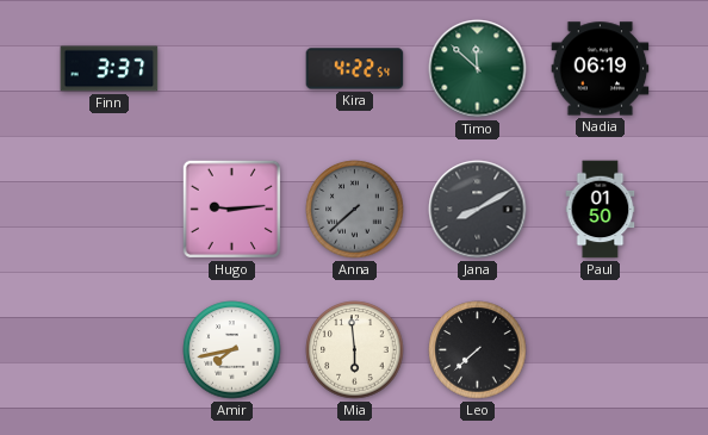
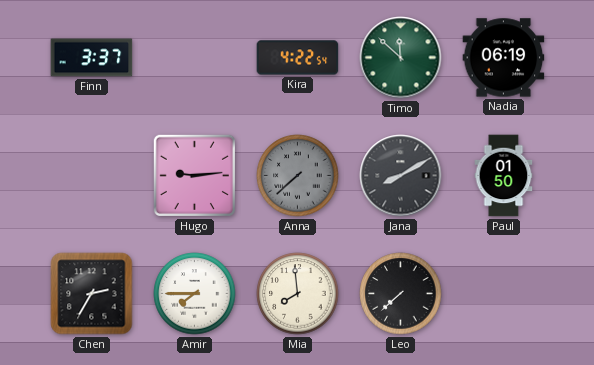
Chen: none -> 2:35
Amir: 7:43 -> 7:45
Mia: 5:59 -> 7:59
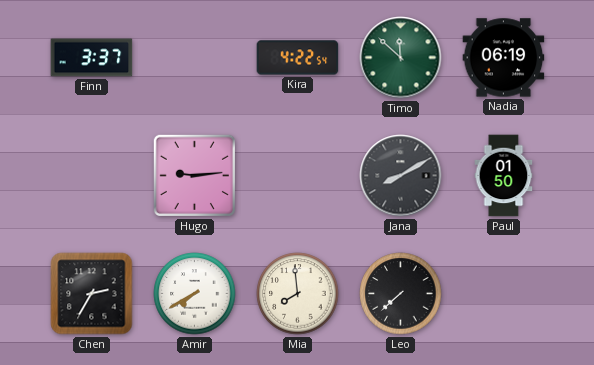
Anna: 7:38 -> none
Amir: 7:45 -> 7:40
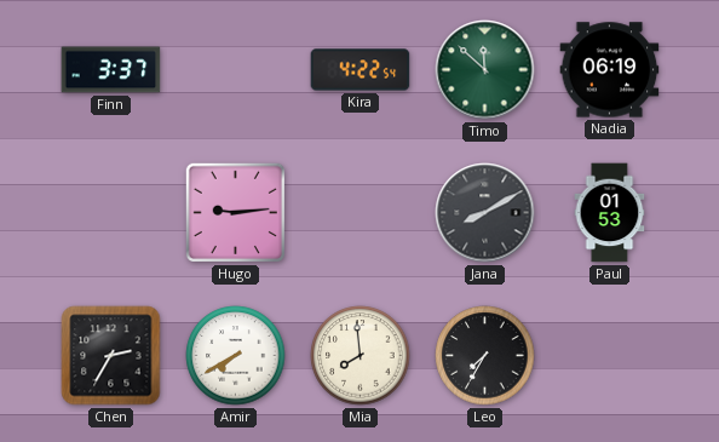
Paul: 01:50 -> 01:53
Leo: 7:38 -> 7:35
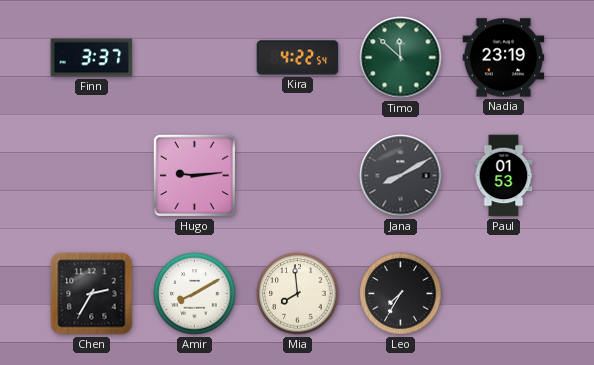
Nadia: 06:19 -> 23:19
Amir: 7:40 -> 8:10
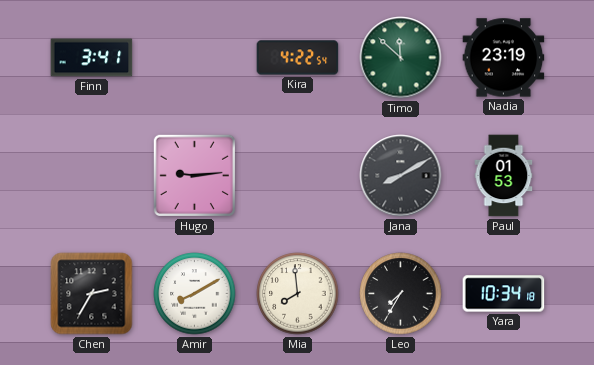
Finn: 3:37 -> 3:41
Yara: none -> 10:34
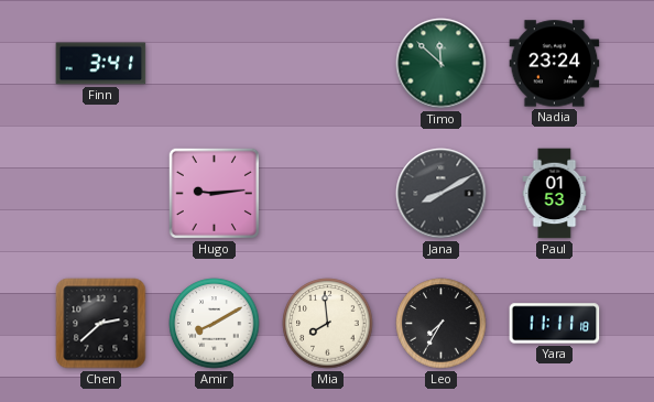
Kira: 4:22 -> none
Nadia: 23:19 -> 23:24
Chen: 2:35 -> 2:38
Yara: 10:34 -> 11:11
